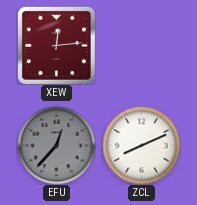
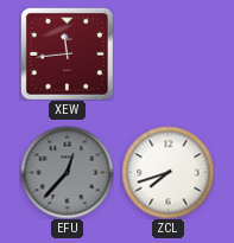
XEW: 12:14 -> 11:44
ZCL: 8:11 -> 7:42
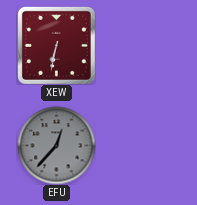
XEW: 11:44 -> 6:32
ZCL: 7:42 -> none
